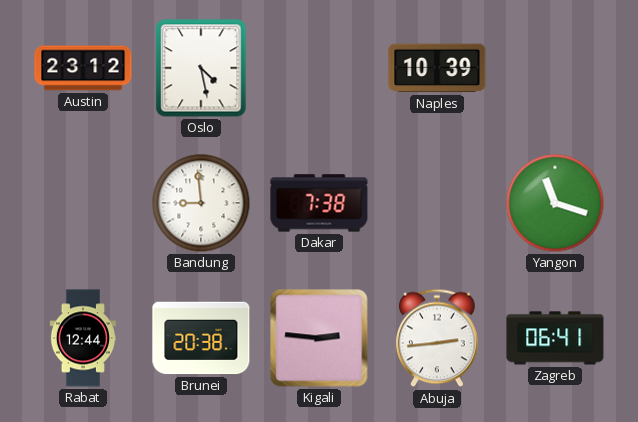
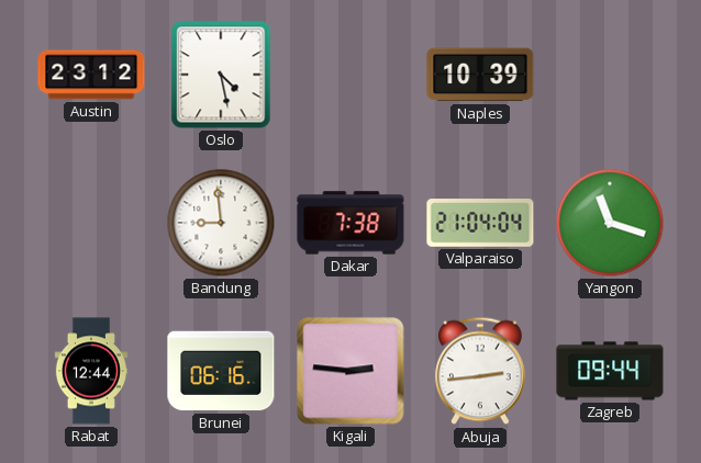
Valparaiso: none -> 21:04
Brunei: 20:38 -> 06:16
Zagreb: 06:41 -> 09:44
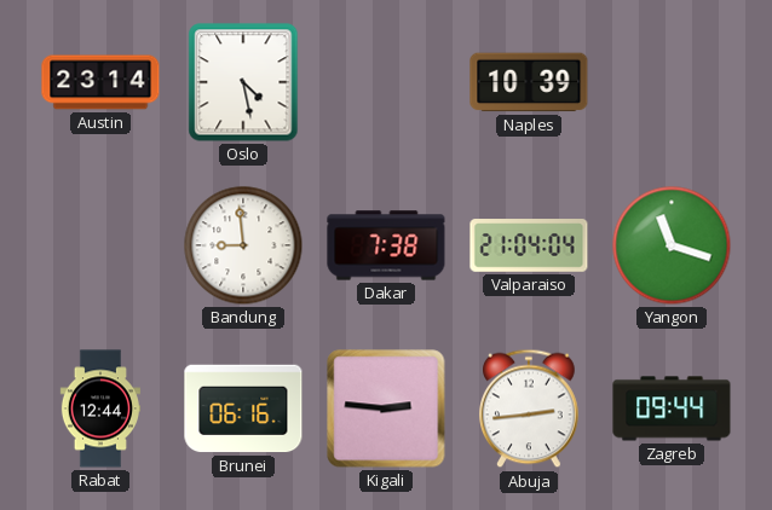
Austin: 23:12 -> 23:14
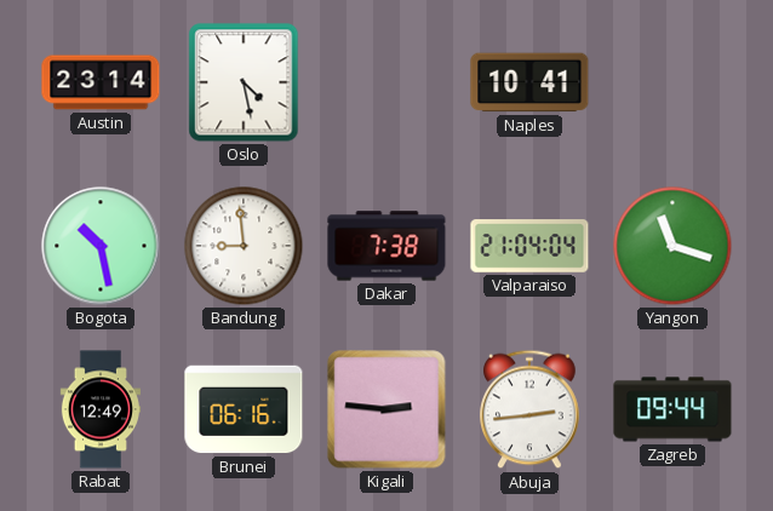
Naples: 10:39 -> 10:41
Bogota: none -> 10:28
Rabat: 12:44 -> 12:49
